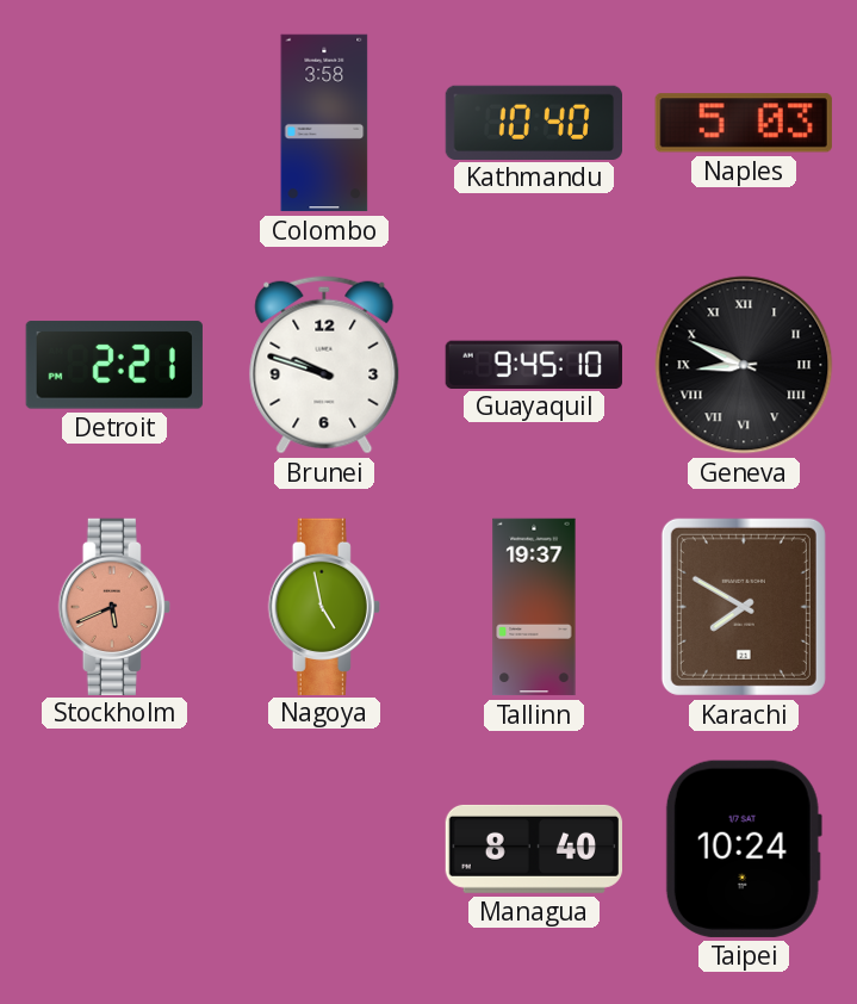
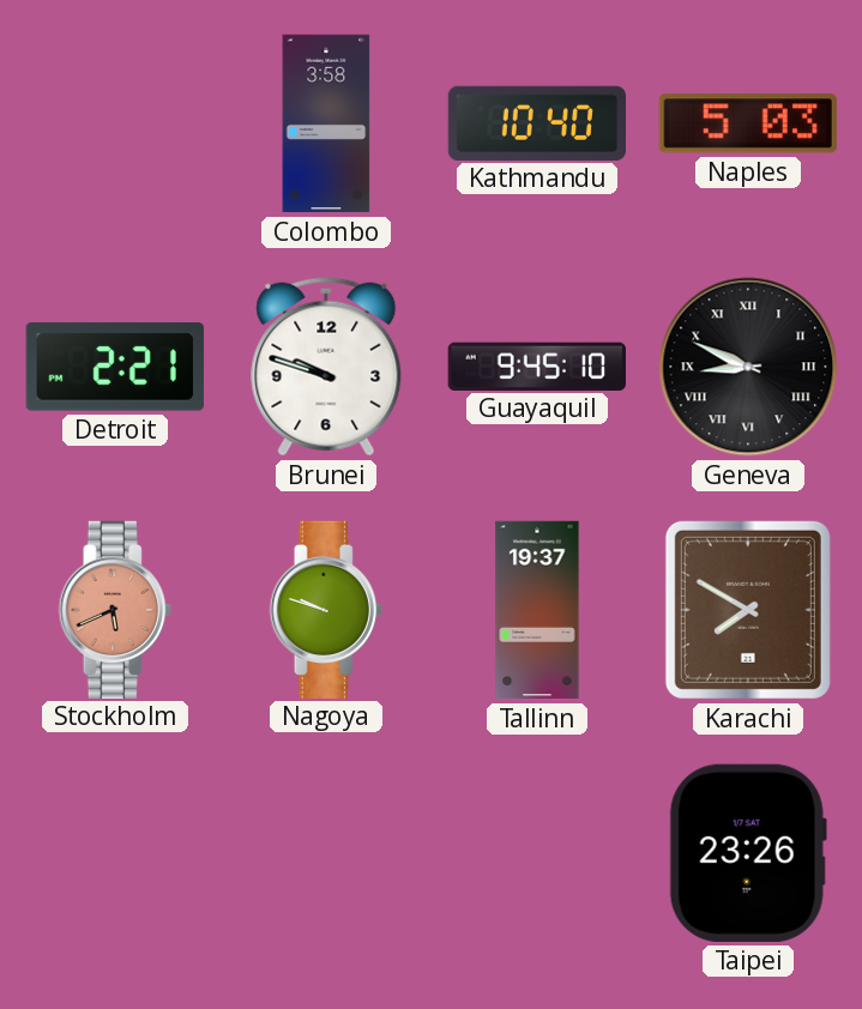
Nagoya: 4:58 -> 9:48
Managua: 8:40 -> none
Taipei: 10:24 -> 23:26
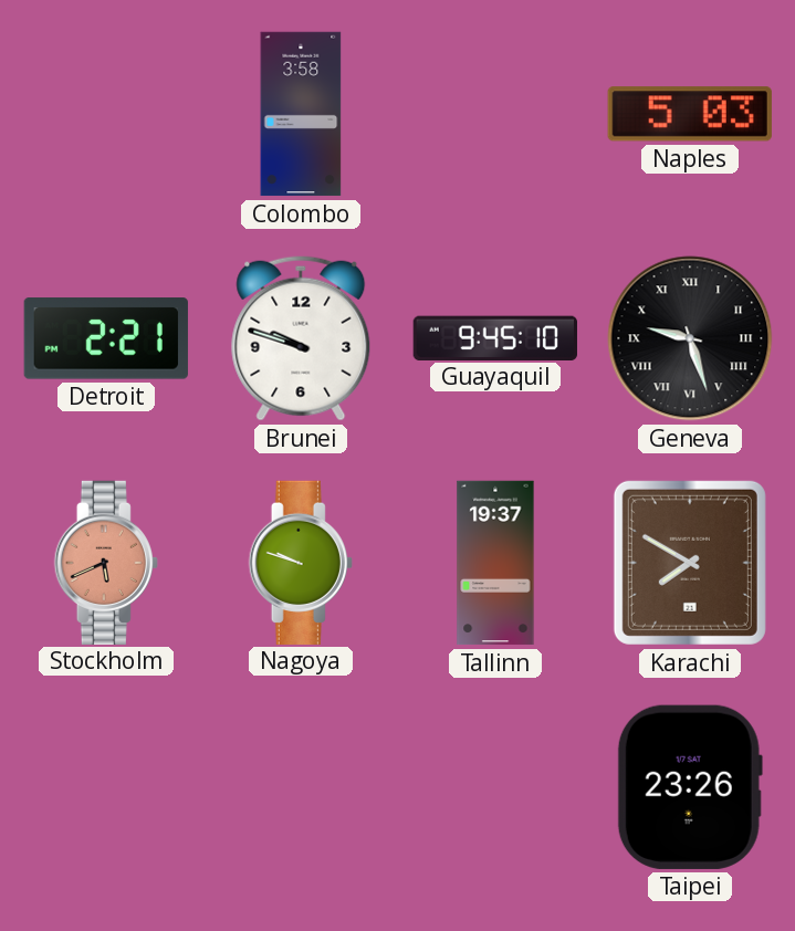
Kathmandu: 10:40 -> none
Geneva: 8:49 -> 9:27
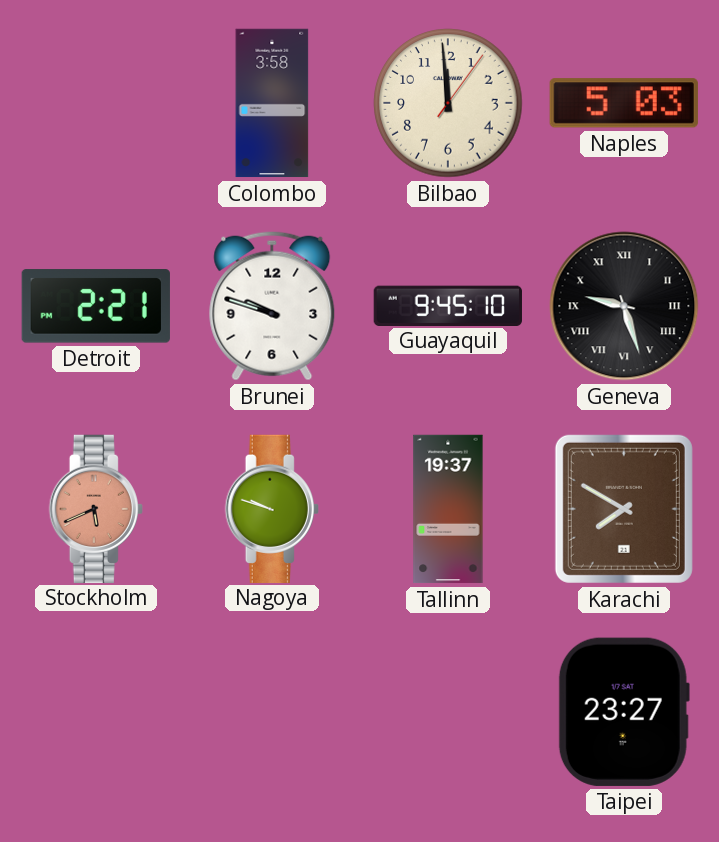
Bilbao: none -> 11:59
Taipei: 23:26 -> 23:27
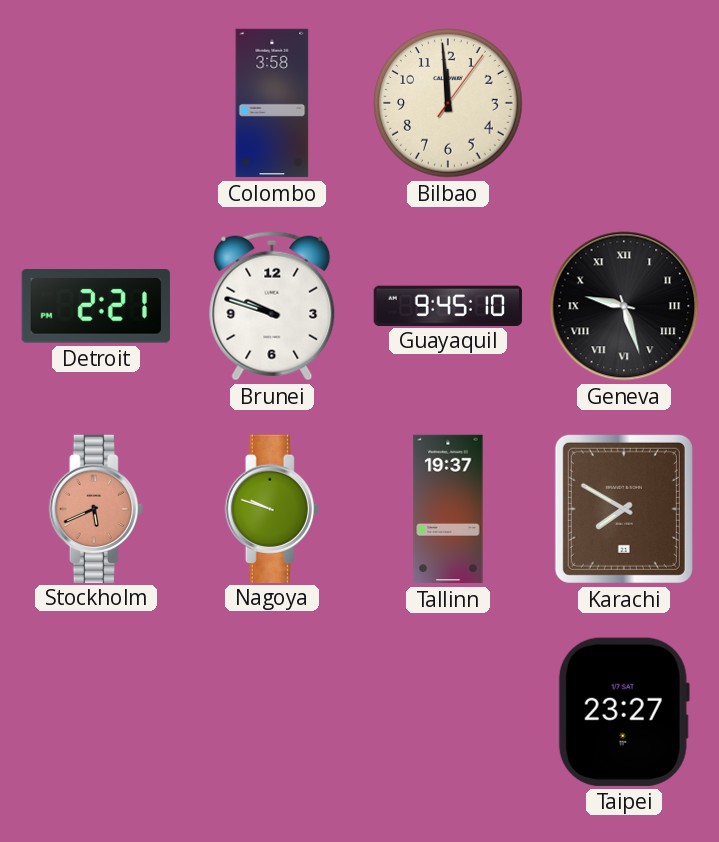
Naples: 5:03 -> none
